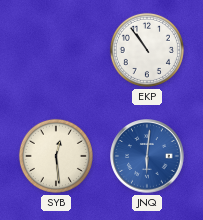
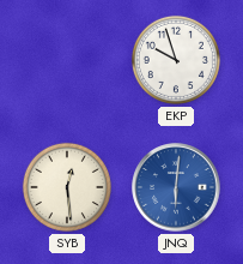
EKP: 10:54 -> 9:57
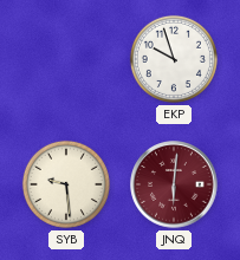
SYB: 12:29 -> 9:29
JNQ dial: blue -> burgundy
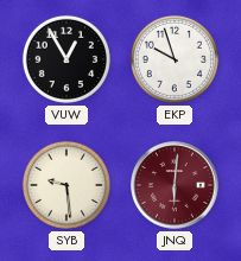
VUW: none -> 12:55
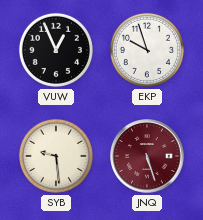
VUW: 12:55 -> 12:56
JNQ: 6:01 -> 5:27
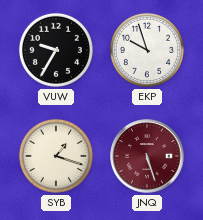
VUW: 12:56 -> 9:35
SYB: 9:29 -> 1:18
